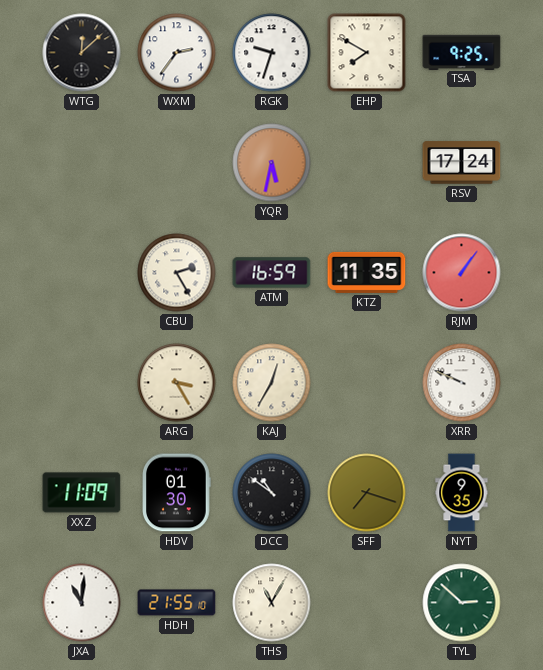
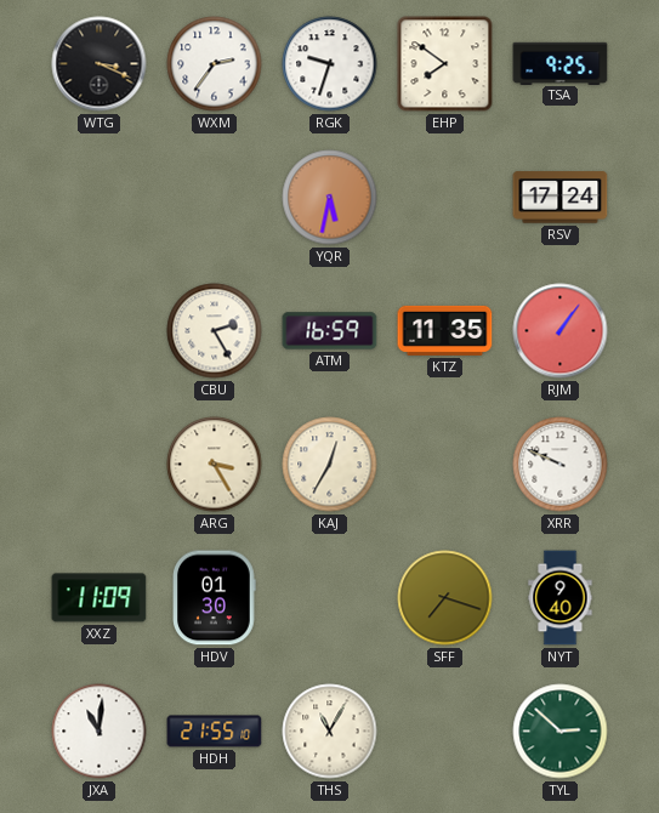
WTG: 12:08 -> 3:19
EHP: 7:50 -> 7:51
DCC: 10:51 -> none
NYT: 9:35 -> 9:40
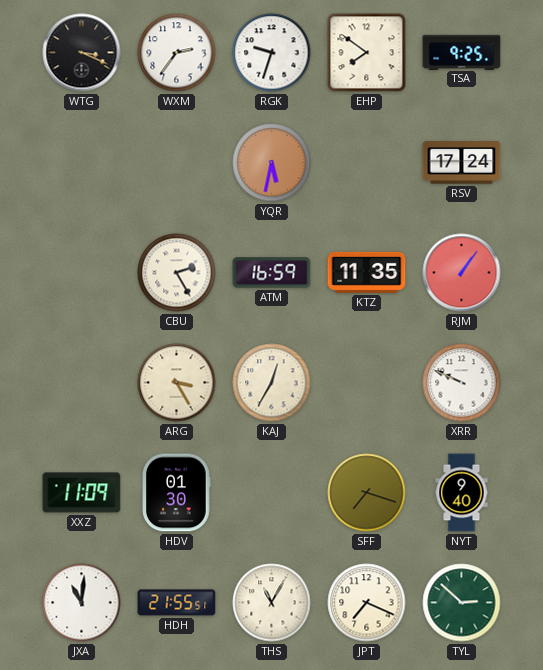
HDH: 21:55:10 -> 21:55:51
JPT: none -> 7:19
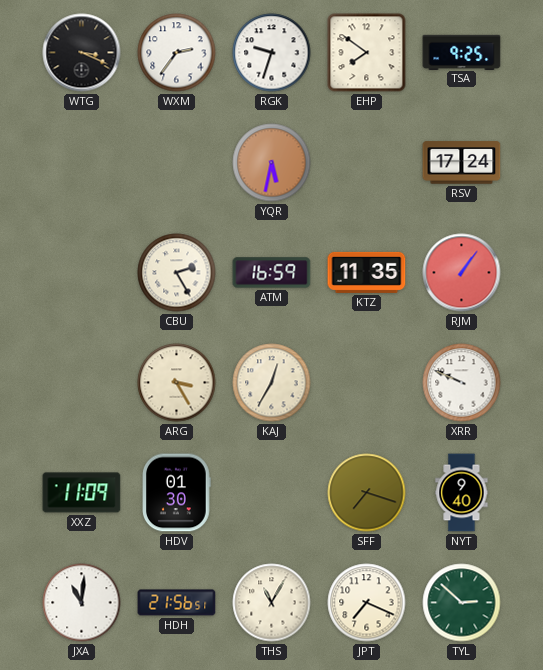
HDH: 21:55 -> 21:56
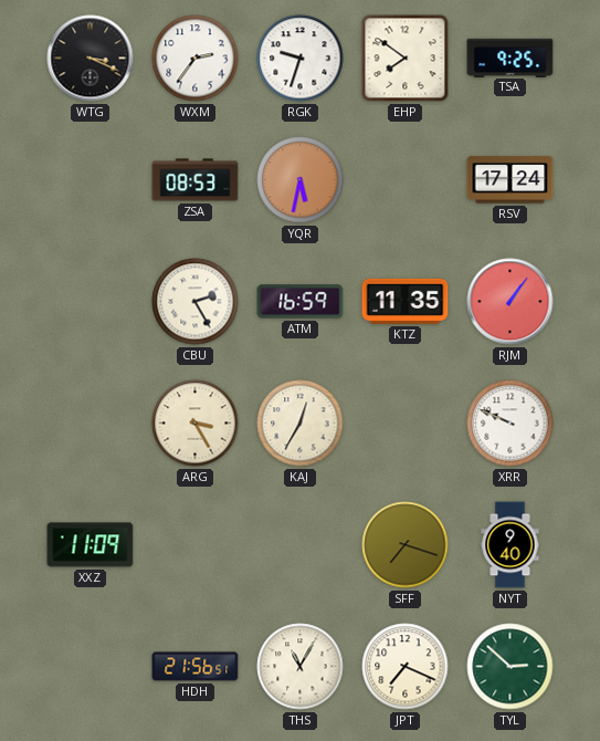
ZSA: none -> 08:53
HDV: 01:30 -> none
JXA: 11:01 -> none
